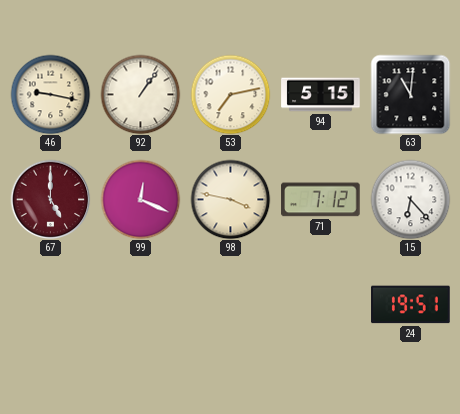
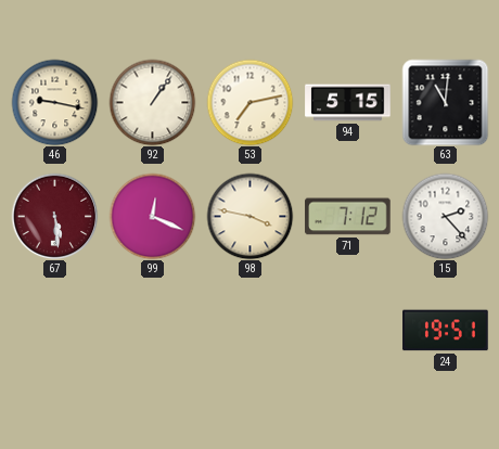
67: 5:00 -> 5:29
15: 6:23 -> 2:23
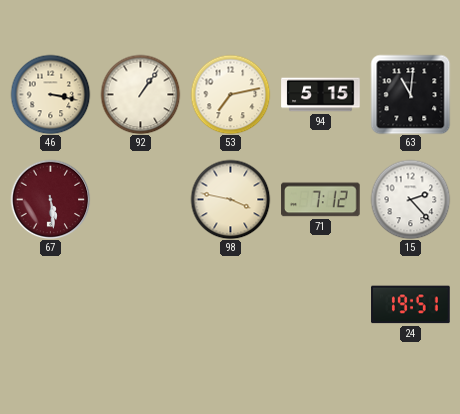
46: 9:17 -> 3:17
99: 12:19 -> none
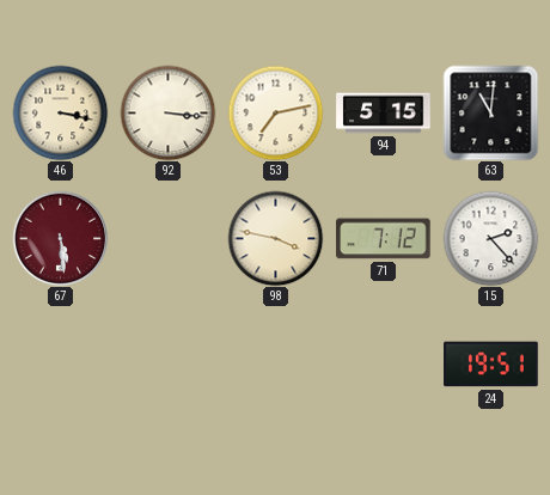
92: 1:06 -> 3:16
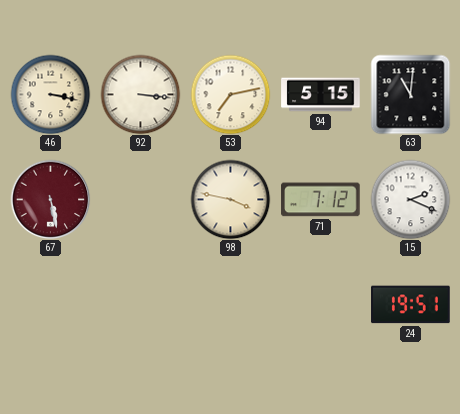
67: 5:29 -> 5:28
15: 2:23 -> 2:19
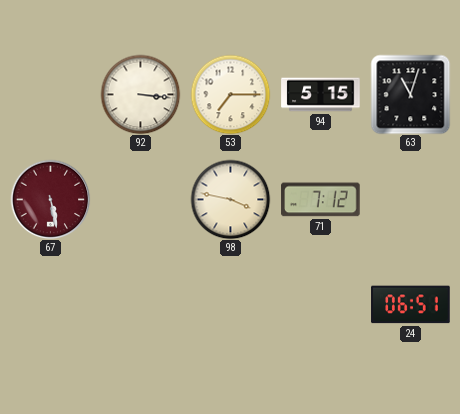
46: 3:17 -> none
53: 7:13 -> 7:15
63: 11:01 -> 11:03
15: 2:19 -> none
24: 19:51 -> 06:51
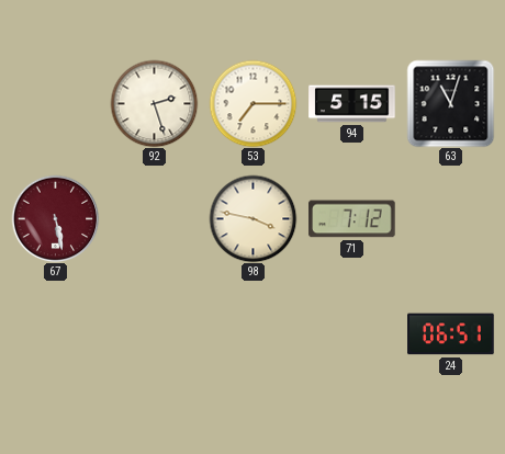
92: 3:16 -> 2:27
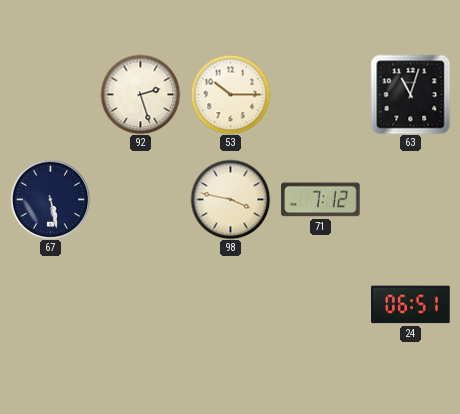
53: 7:15 -> 10:15
94: 5:15 -> none
67 dial: burgundy -> navy
